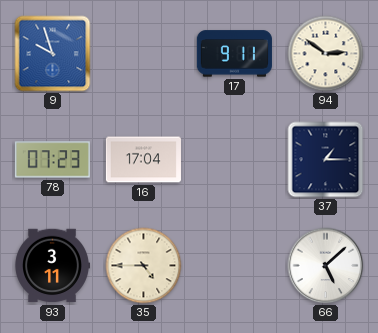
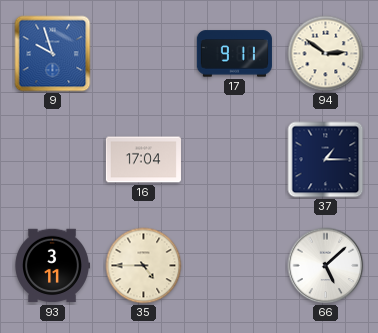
78: 07:23 -> none
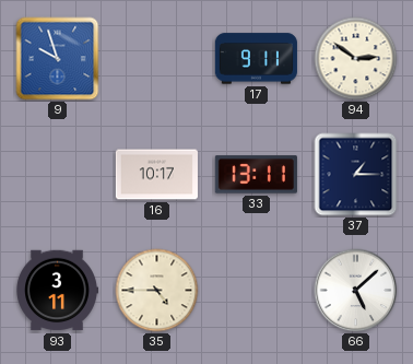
16: 17:04 -> 10:17
33: none -> 13:11
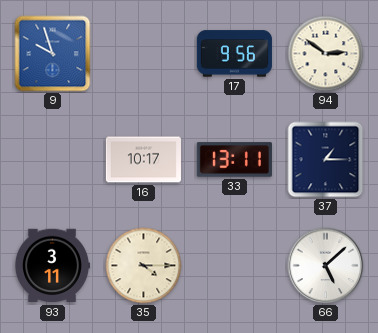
17: 9:11 -> 9:56
35: 4:45 -> 4:15
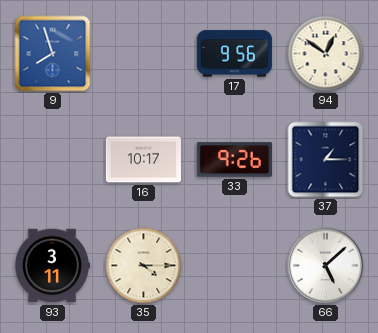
9: 9:57 -> 7:57
94: 2:51 -> 12:51
33: 13:11 -> 9:26
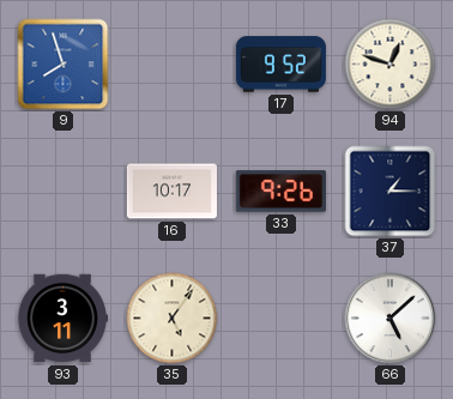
17: 9:56 -> 9:52
94: 12:51 -> 12:48
35: 4:15 -> 5:06
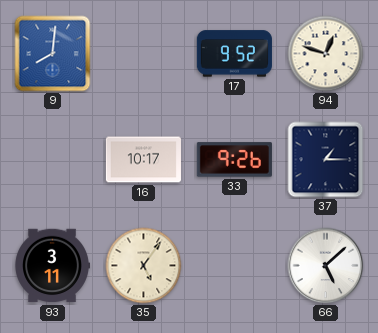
9: 7:57 -> 8:01
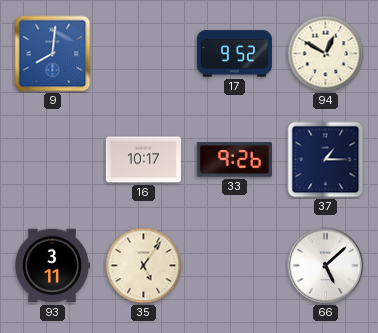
94: 12:48 -> 12:50
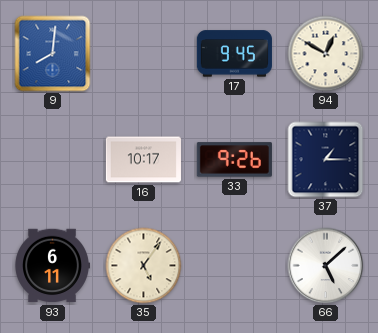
17: 9:52 -> 9:45
93: 3:11 -> 6:11
